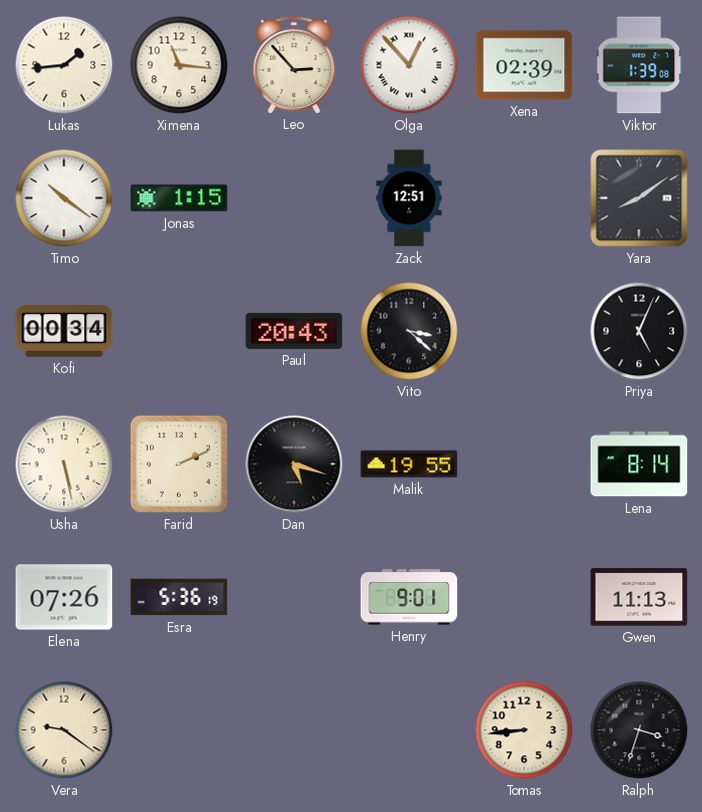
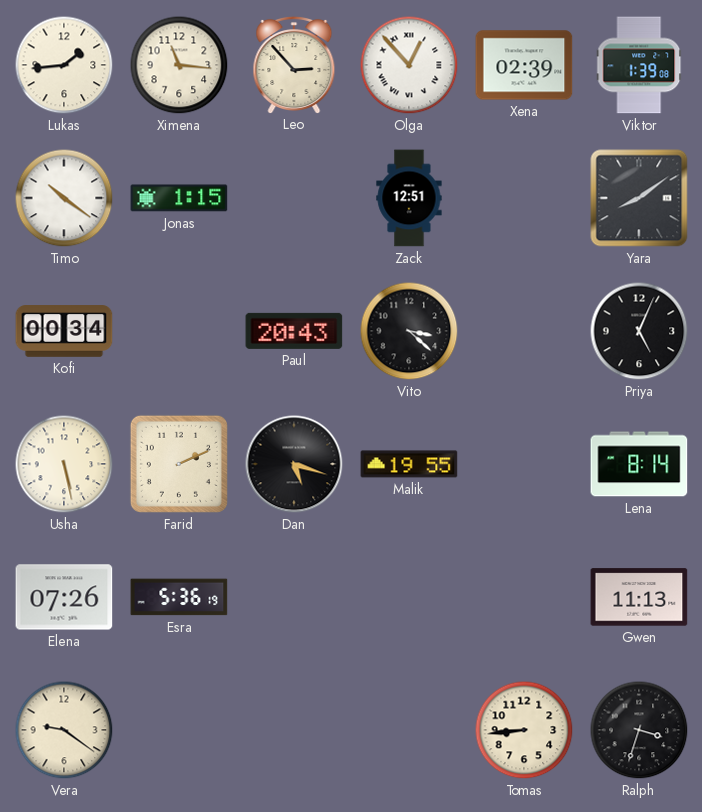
Henry: 9:01 -> none
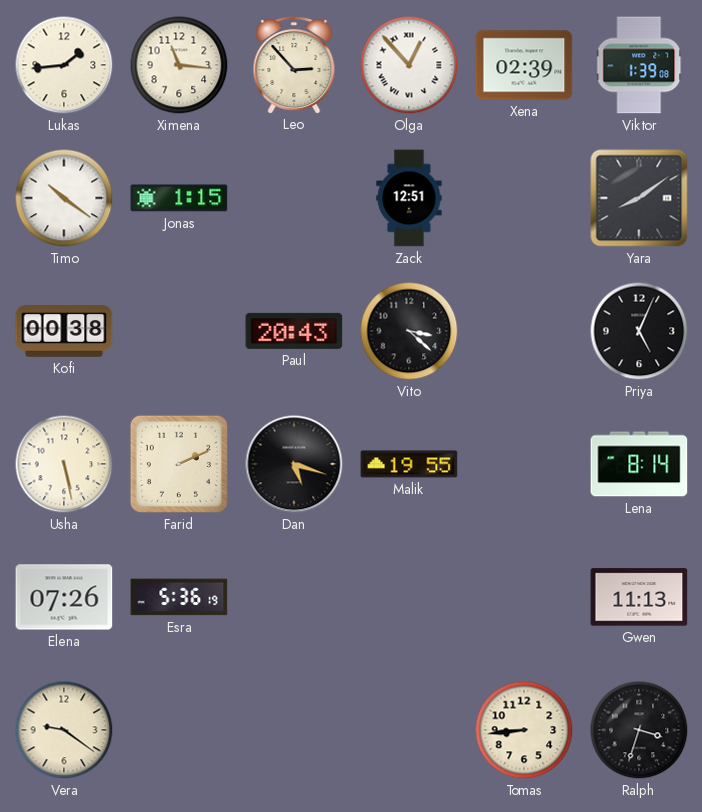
Kofi: 00:34 -> 00:38
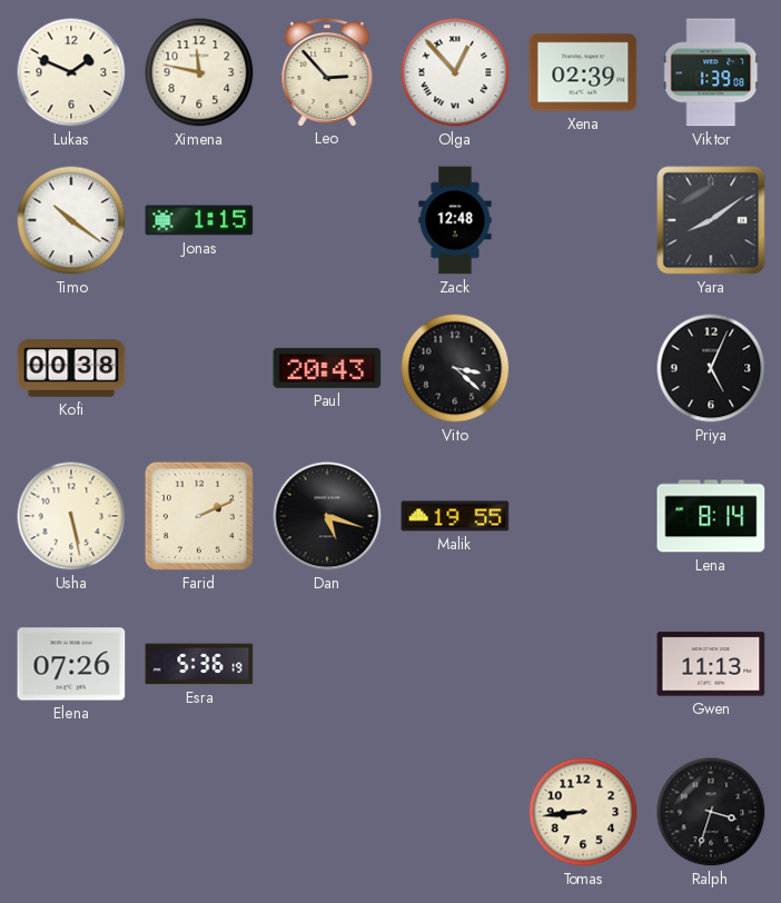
Lukas: 1:44 -> 1:49
Ximena: 11:16 -> 11:47
Zack: 12:51 -> 12:48
Vera: 9:21 -> none
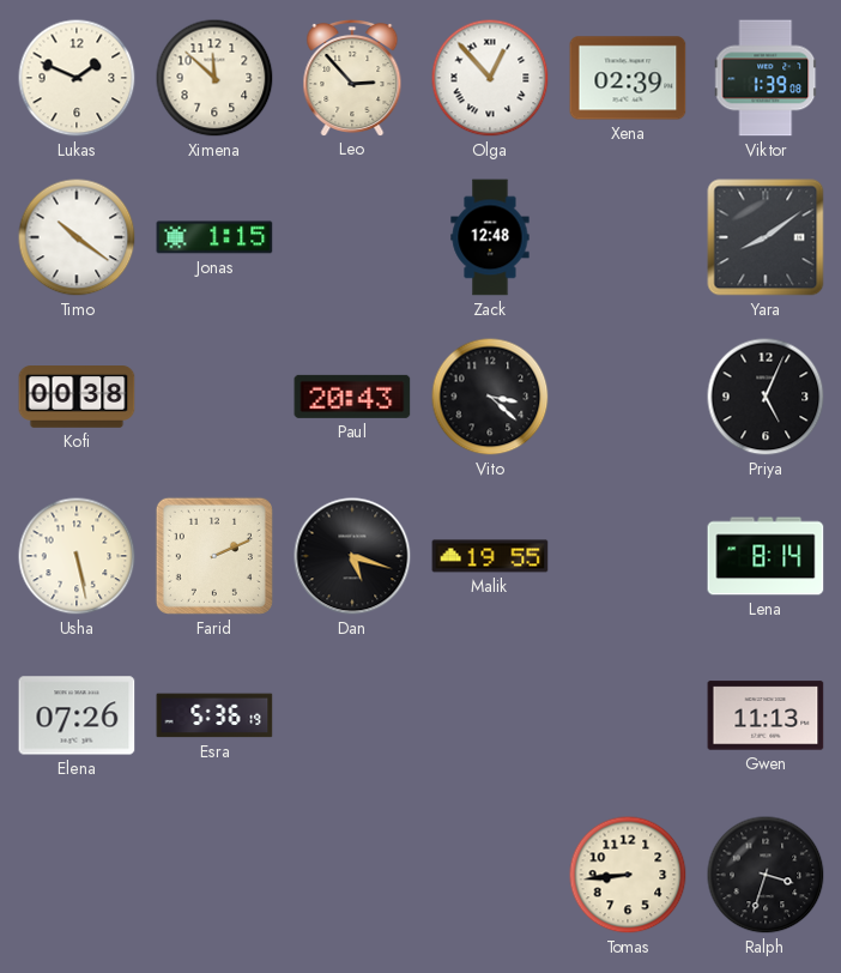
Ximena: 11:47 -> 11:52
